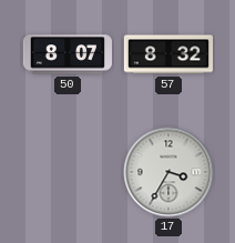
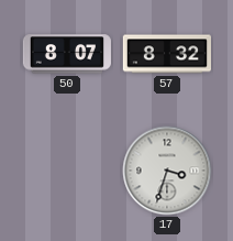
17: 3:35 -> 3:33
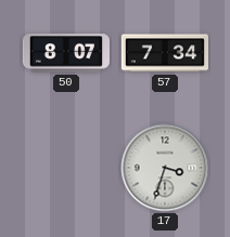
57: 8:32 -> 7:34
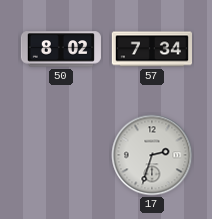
50: 8:07 -> 8:02
17: 3:33 -> 2:33
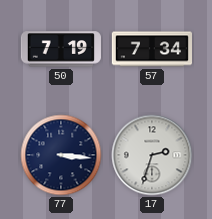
50: 8:02 -> 7:19
77: none -> 3:16
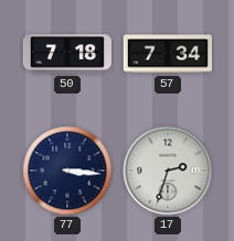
50: 7:19 -> 7:18
